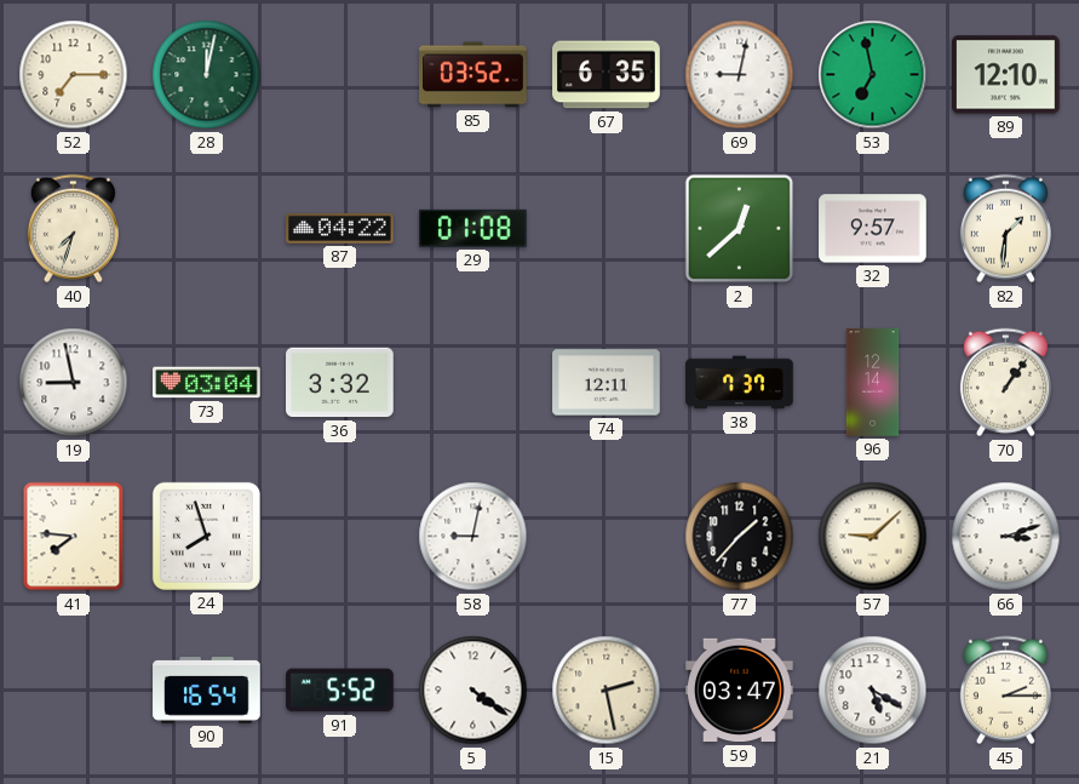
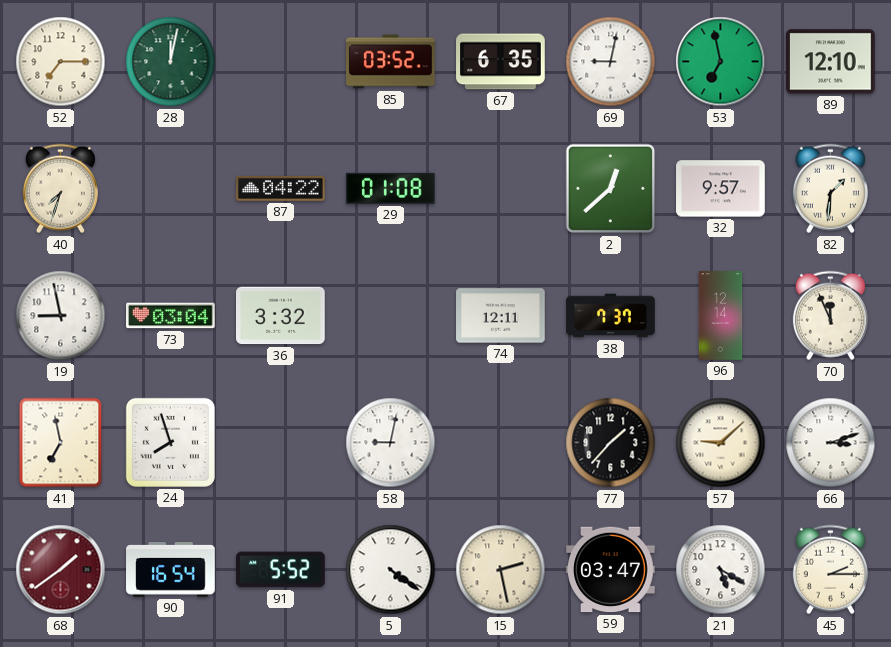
70: 1:06 -> 11:56
41: 7:46 -> 6:58
68: none -> 1:39
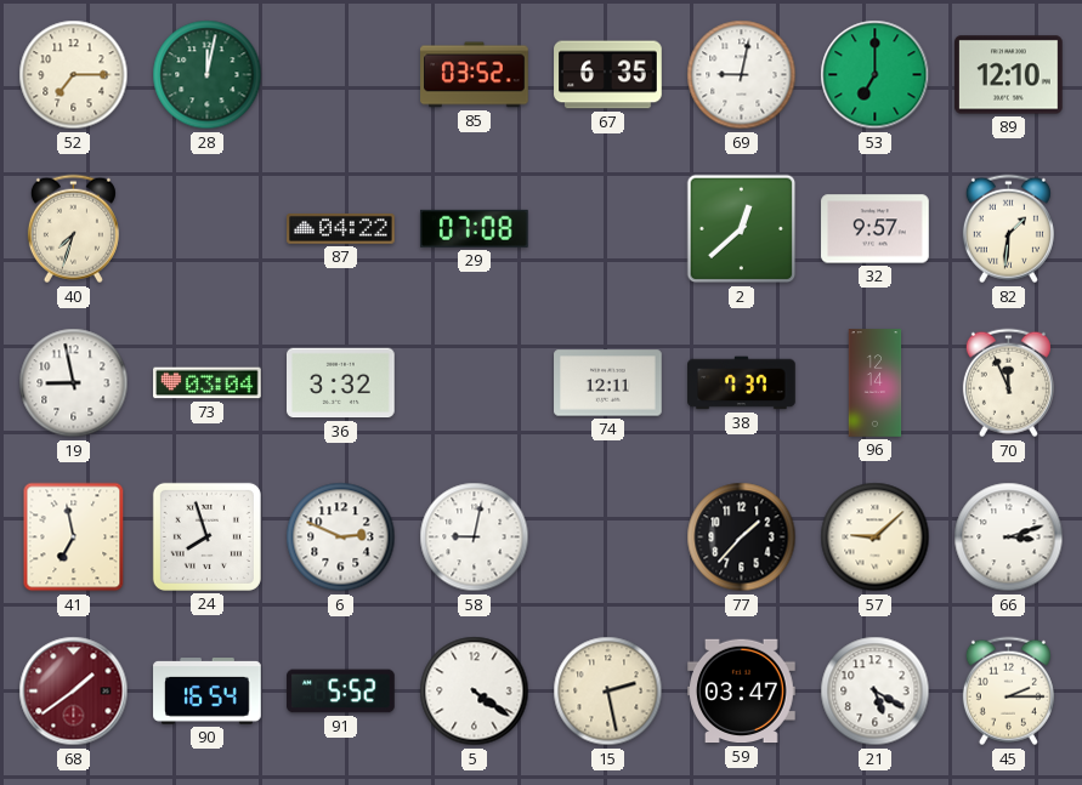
53: 6:58 -> 7:00
29: 01:08 -> 07:08
6: none -> 2:49
